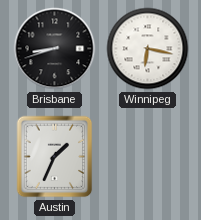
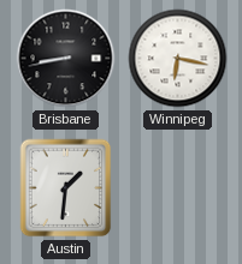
Brisbane: 8:42 -> 8:43
Austin: 1:34 -> 1:31
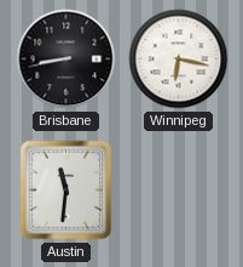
Austin: 1:31 -> 11:31
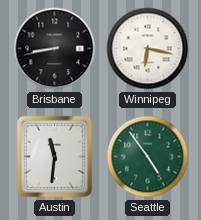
Seattle: none -> 4:54
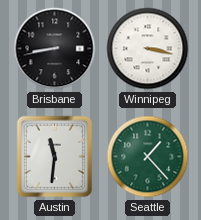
Winnipeg: 6:17 -> 3:17
Seattle: 4:54 -> 1:23
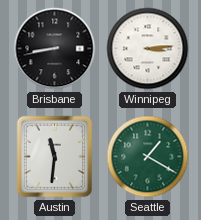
Winnipeg: 3:17 -> 3:14
Seattle: 1:23 -> 1:20
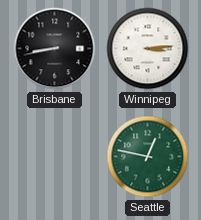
Austin: 11:31 -> none
Seattle: 1:20 -> 12:47
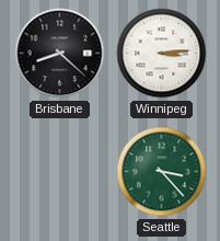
Brisbane: 8:43 -> 8:22
Seattle: 12:47 -> 3:23
